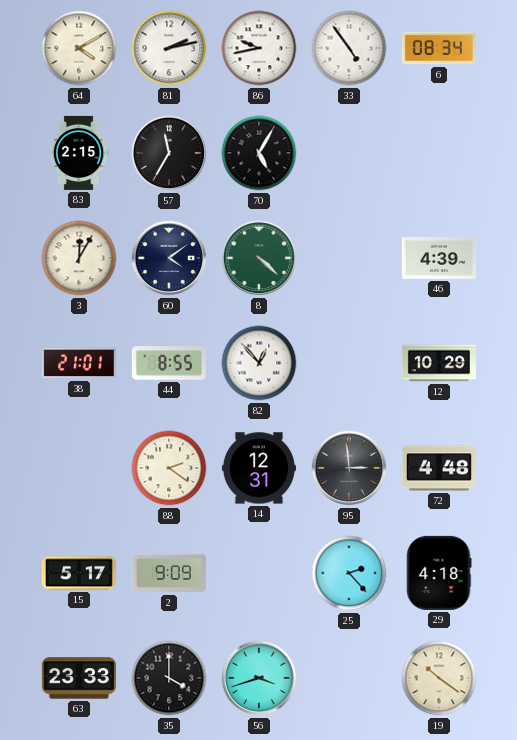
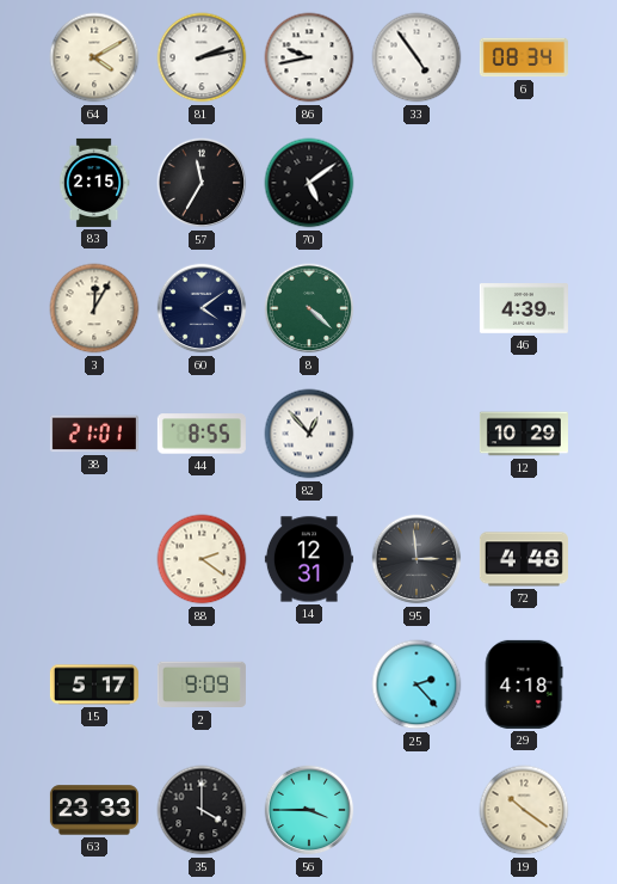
70: 5:05 -> 5:09
56: 3:42 -> 3:45
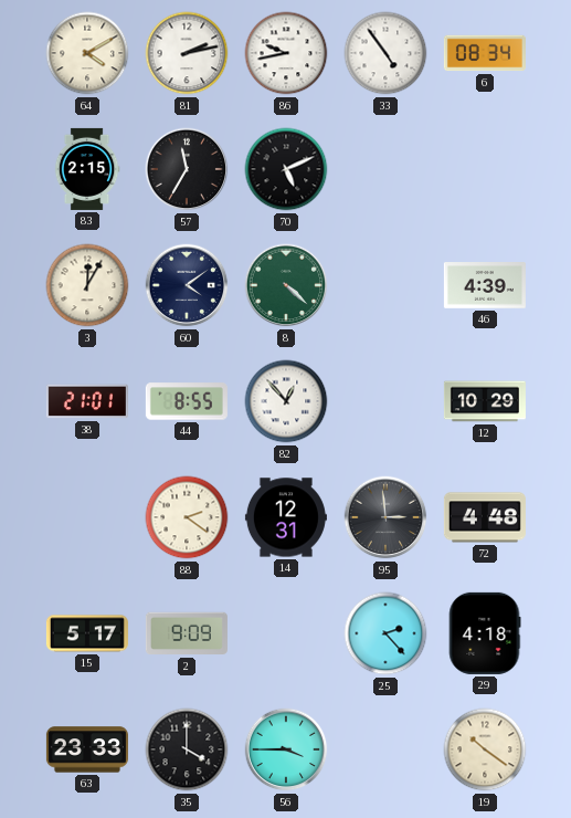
70: 5:09 -> 5:11
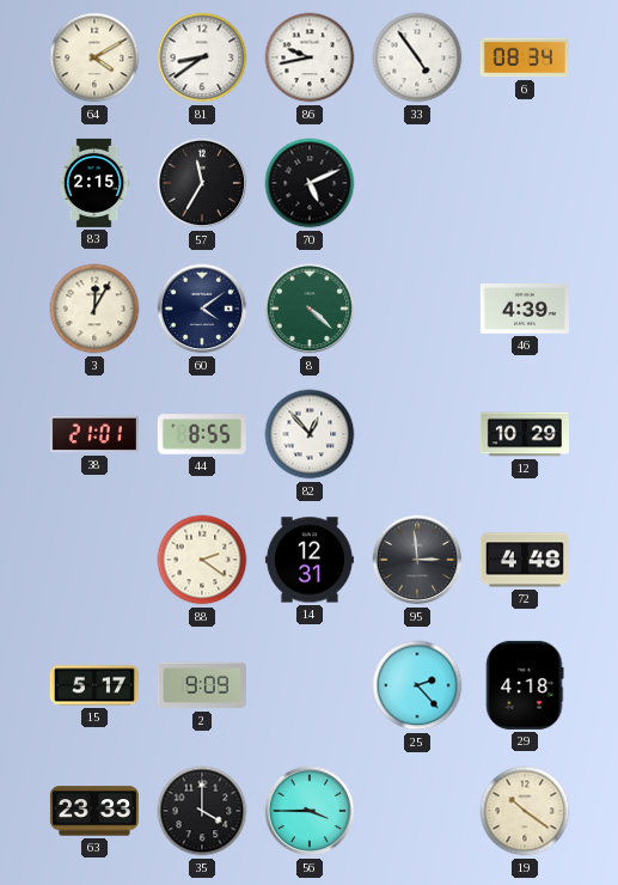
81: 2:13 -> 8:39
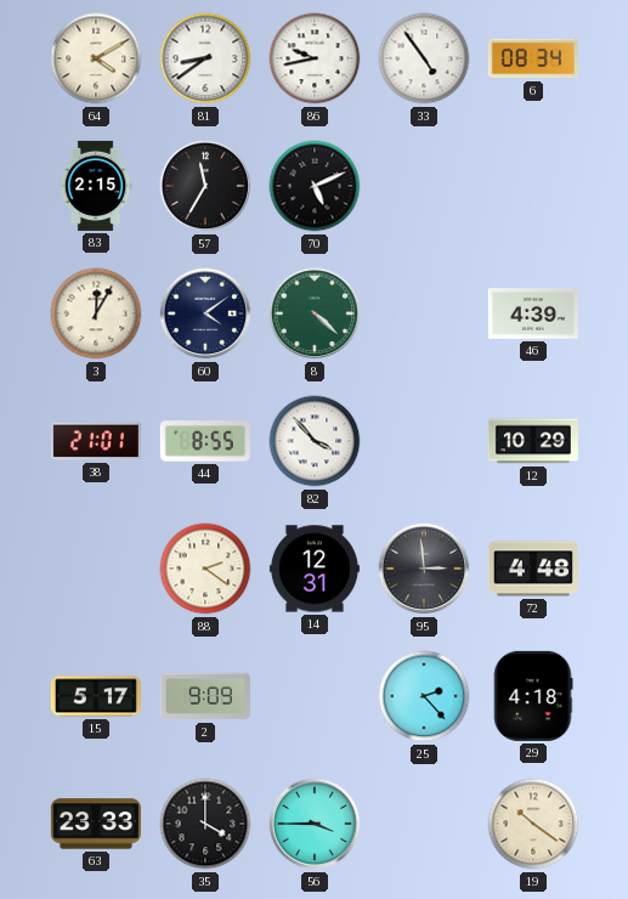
82: 12:53 -> 3:53
